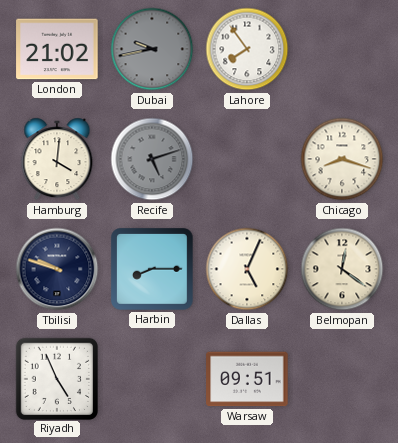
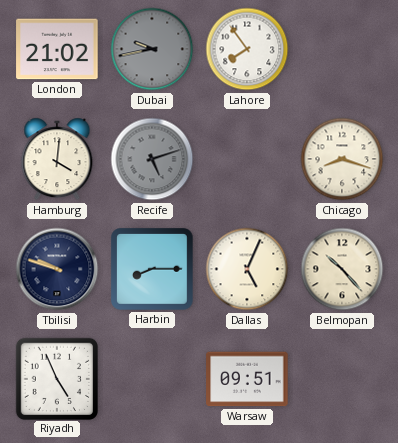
Belmopan: 12:21 -> 10:23
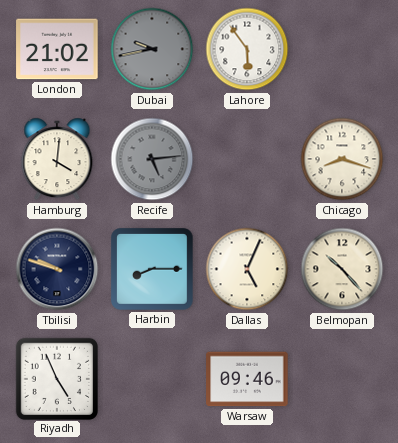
Lahore: 7:54 -> 5:54
Recife: 5:12 -> 5:14
Warsaw: 09:51 -> 09:46
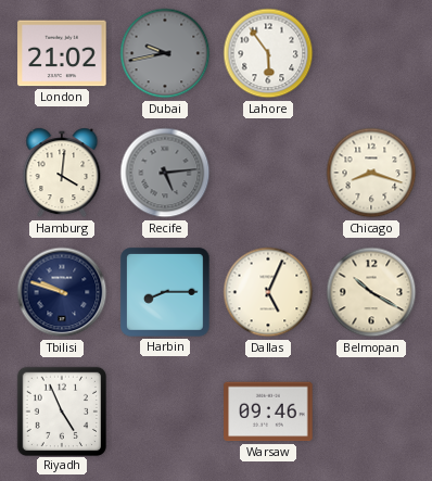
Belmopan: 10:23 -> 10:20
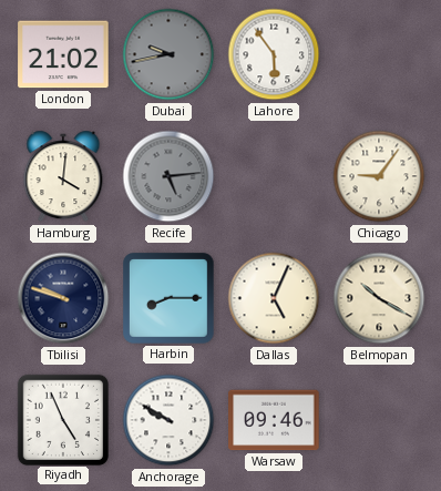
Chicago: 8:18 -> 9:06
Anchorage: none -> 9:50
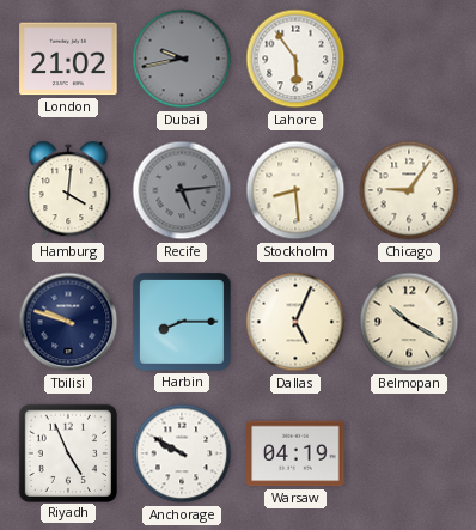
Stockholm: none -> 8:29
Warsaw: 09:46 -> 04:19
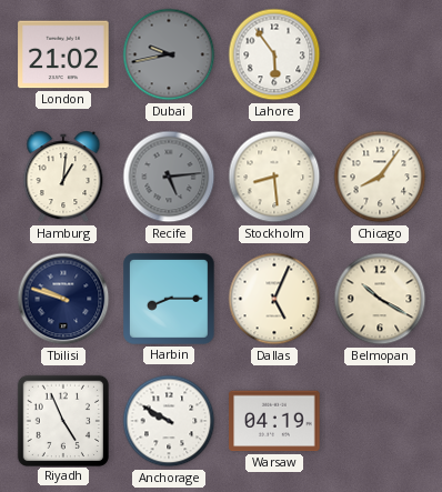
Hamburg: 4:01 -> 1:01
Chicago: 9:06 -> 8:06
